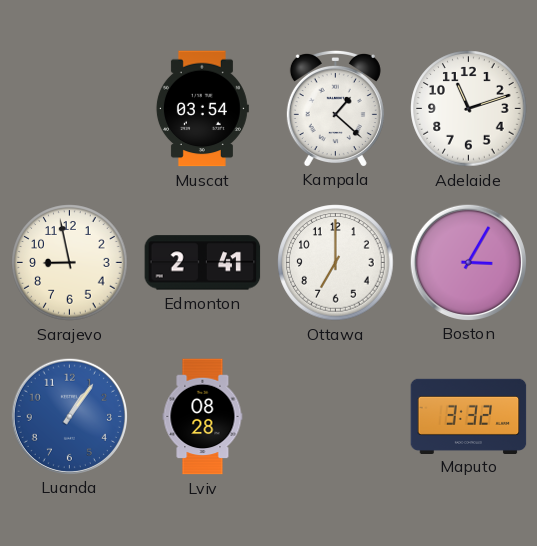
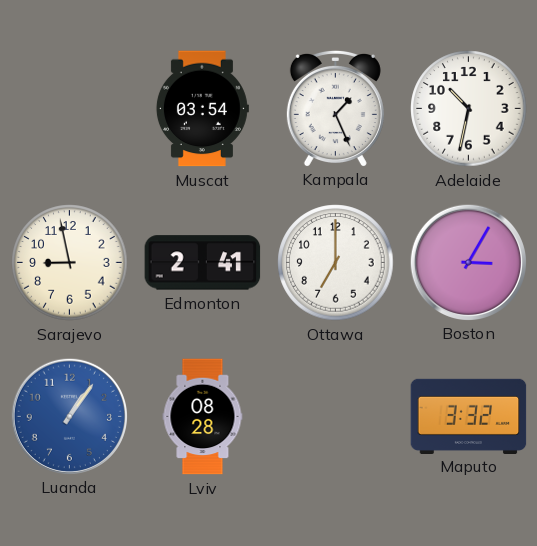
Kampala: 1:22 -> 1:26
Adelaide: 11:12 -> 10:32
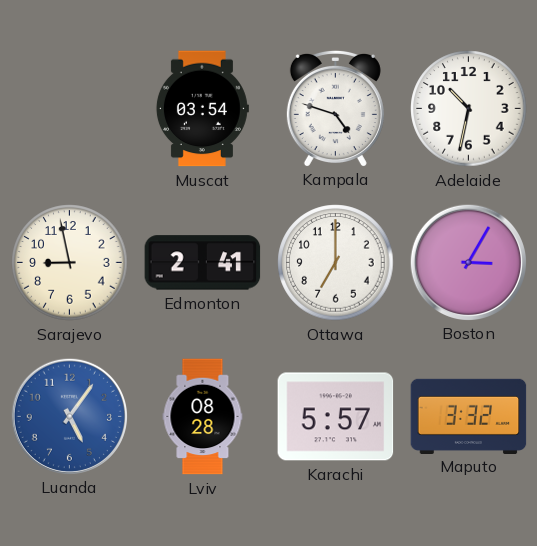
Kampala: 1:26 -> 4:48
Luanda: 1:06 -> 5:06
Karachi: none -> 5:57
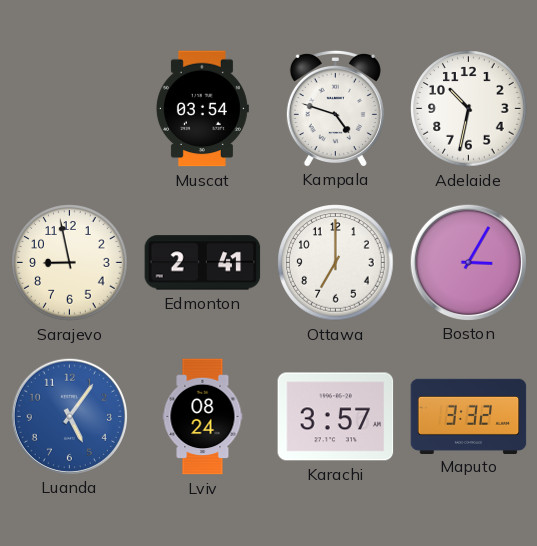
Lviv: 08:28 -> 08:24
Karachi: 5:57 -> 3:57
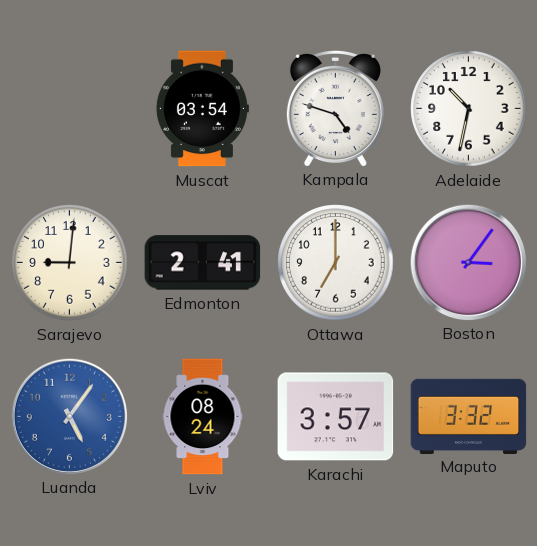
Sarajevo: 8:58 -> 9:01
Boston: 3:05 -> 3:06
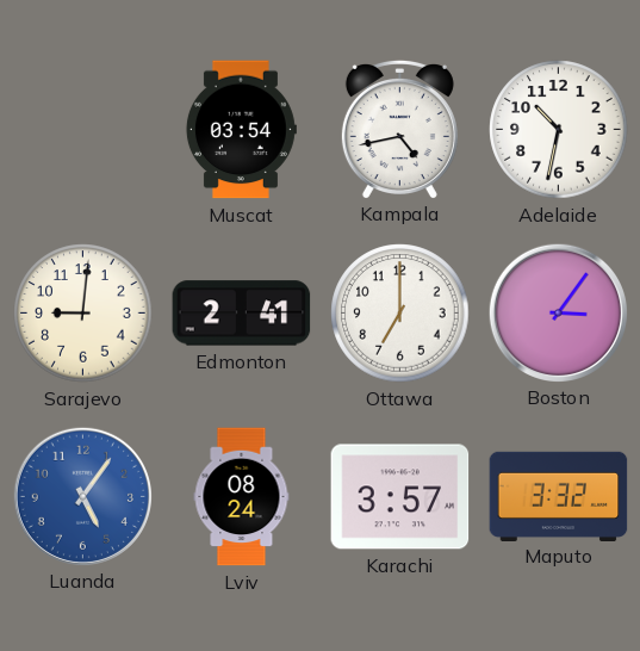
Kampala: 4:48 -> 4:43
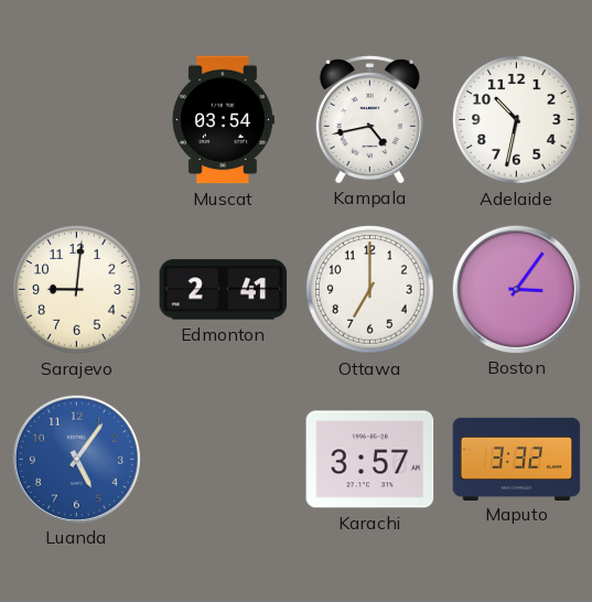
Lviv: 08:24 -> none
